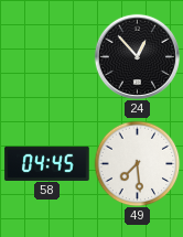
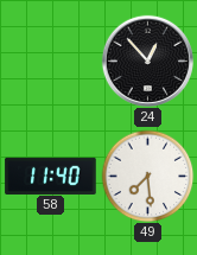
58: 04:45 -> 11:40
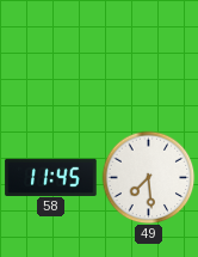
24: 12:53 -> none
58: 11:40 -> 11:45
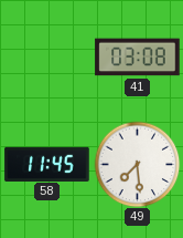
41: none -> 03:08
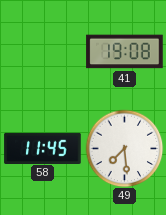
41: 03:08 -> 19:08
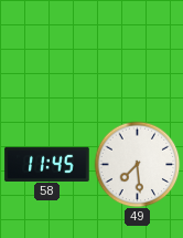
41: 19:08 -> none
